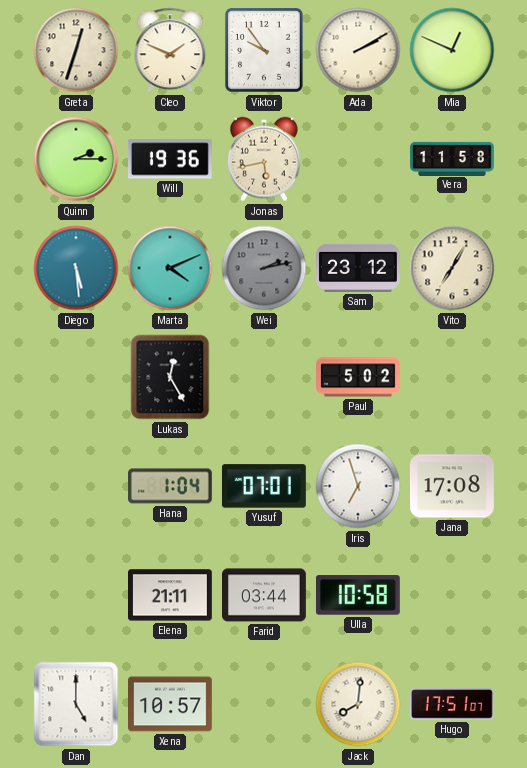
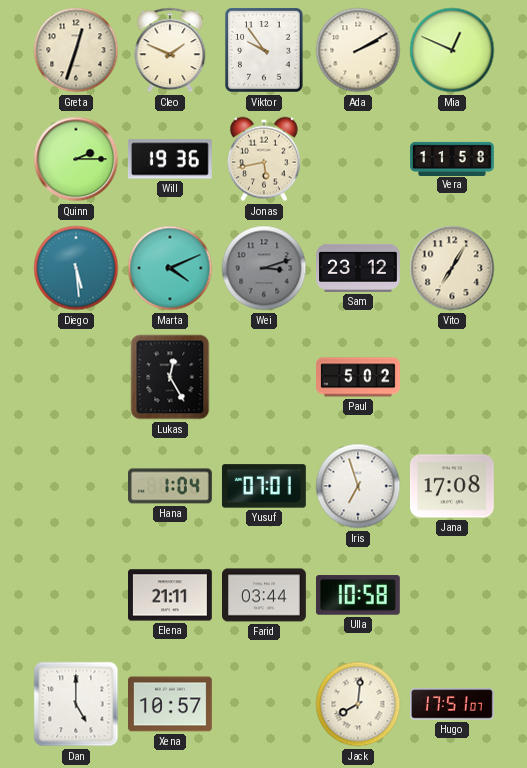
Wei: 2:13 -> 3:12
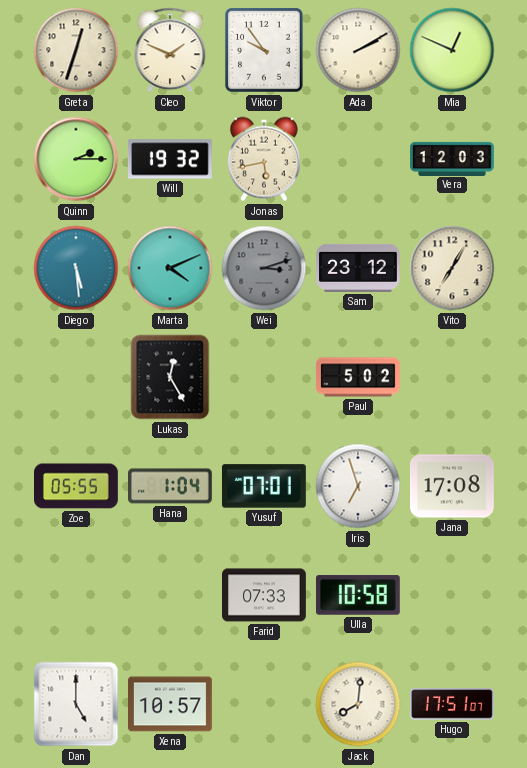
Will: 19:36 -> 19:32
Vera: 11:58 -> 12:03
Zoe: none -> 05:55
Elena: 21:11 -> none
Farid: 03:44 -> 07:33
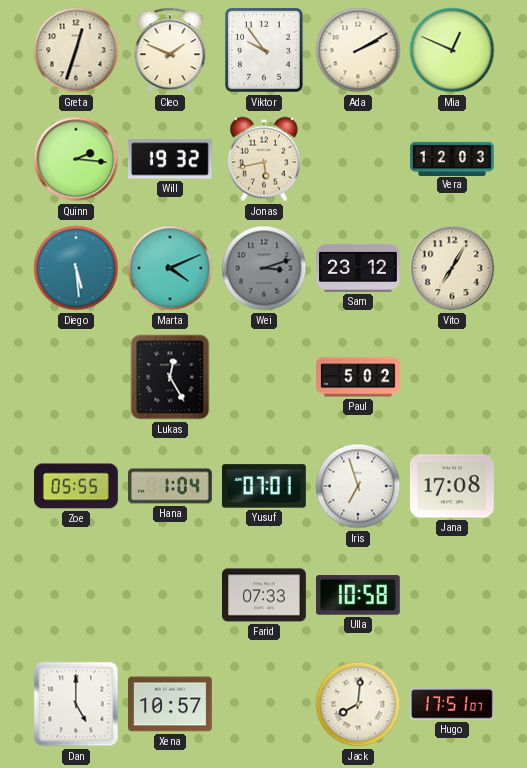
Quinn: 2:15 -> 2:16
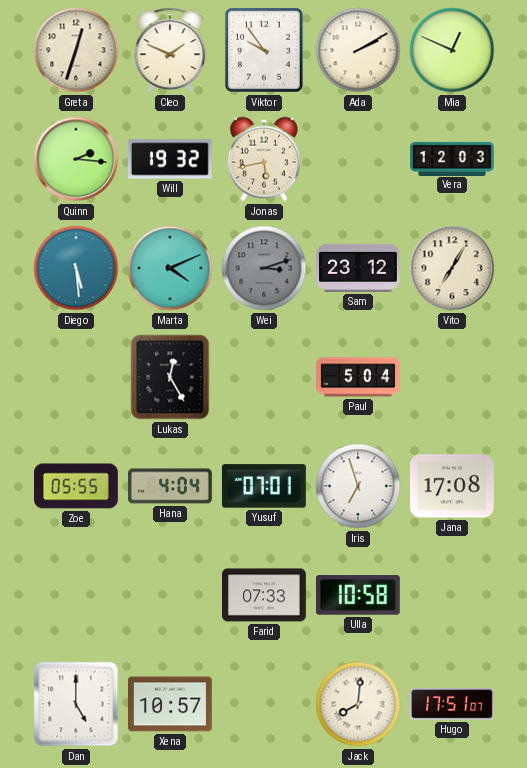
Paul: 5:02 -> 5:04
Hana: 1:04 -> 4:04
